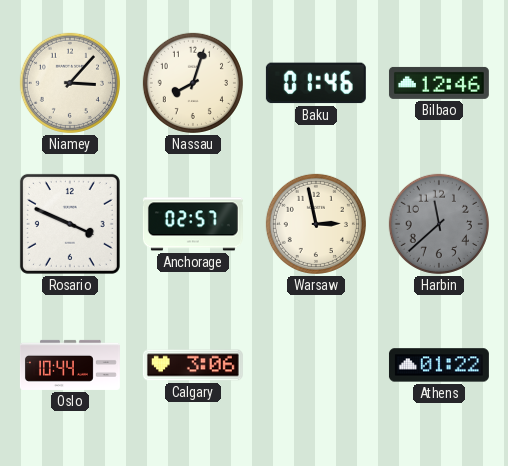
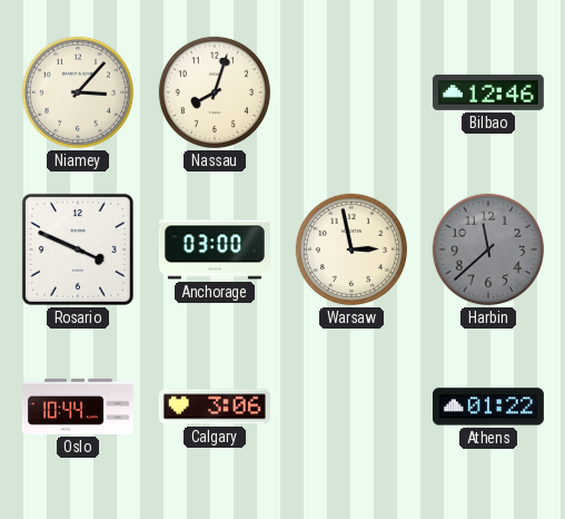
Baku: 01:46 -> none
Anchorage: 02:57 -> 03:00
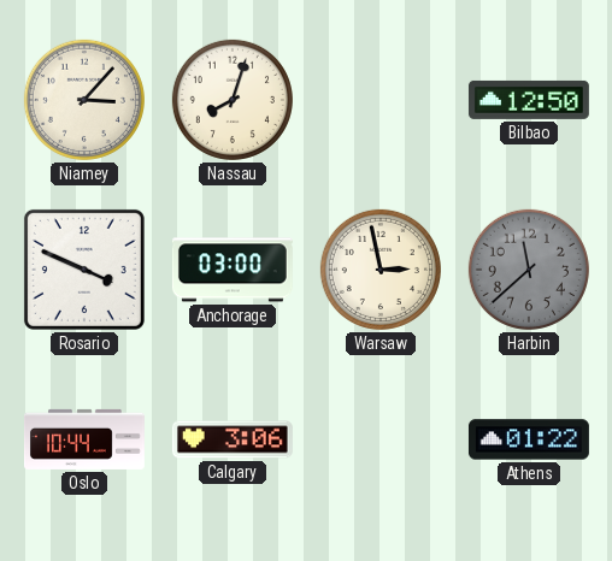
Bilbao: 12:46 -> 12:50
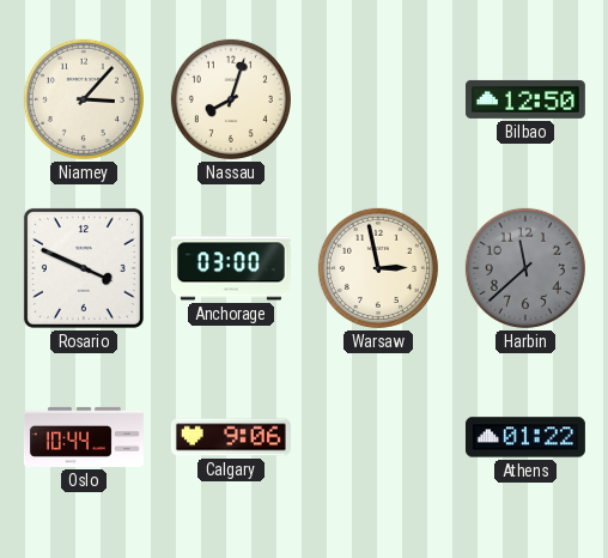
Calgary: 3:06 -> 9:06
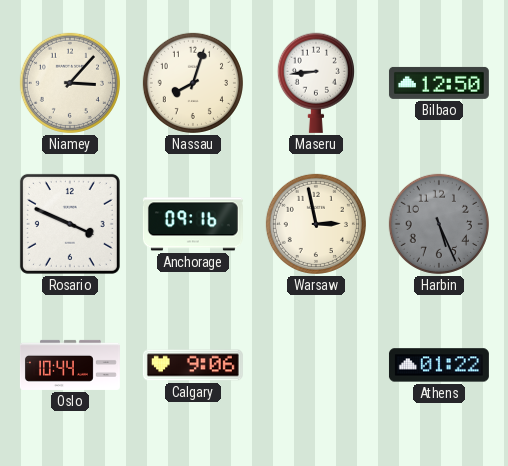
Maseru: none -> 8:44
Anchorage: 03:00 -> 09:16
Harbin: 11:38 -> 5:26
